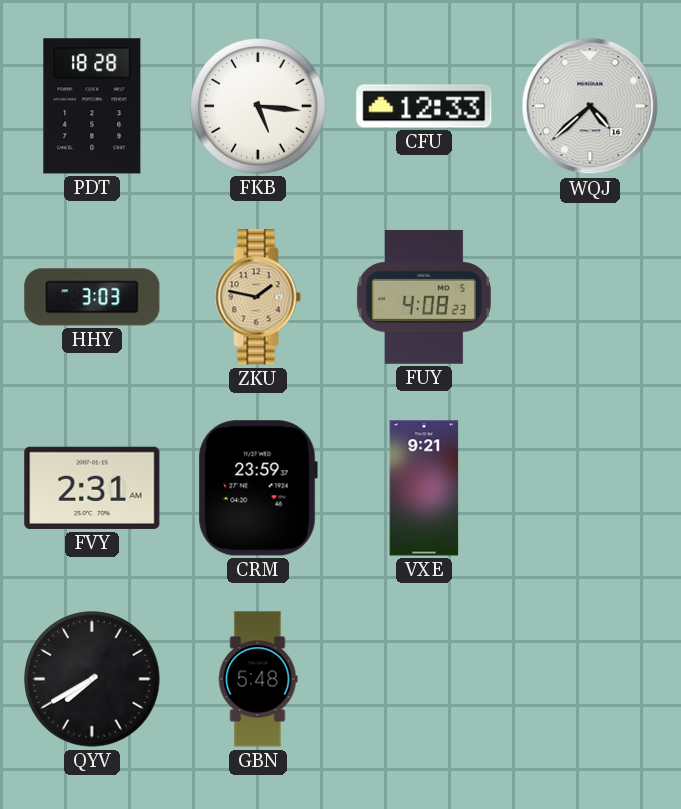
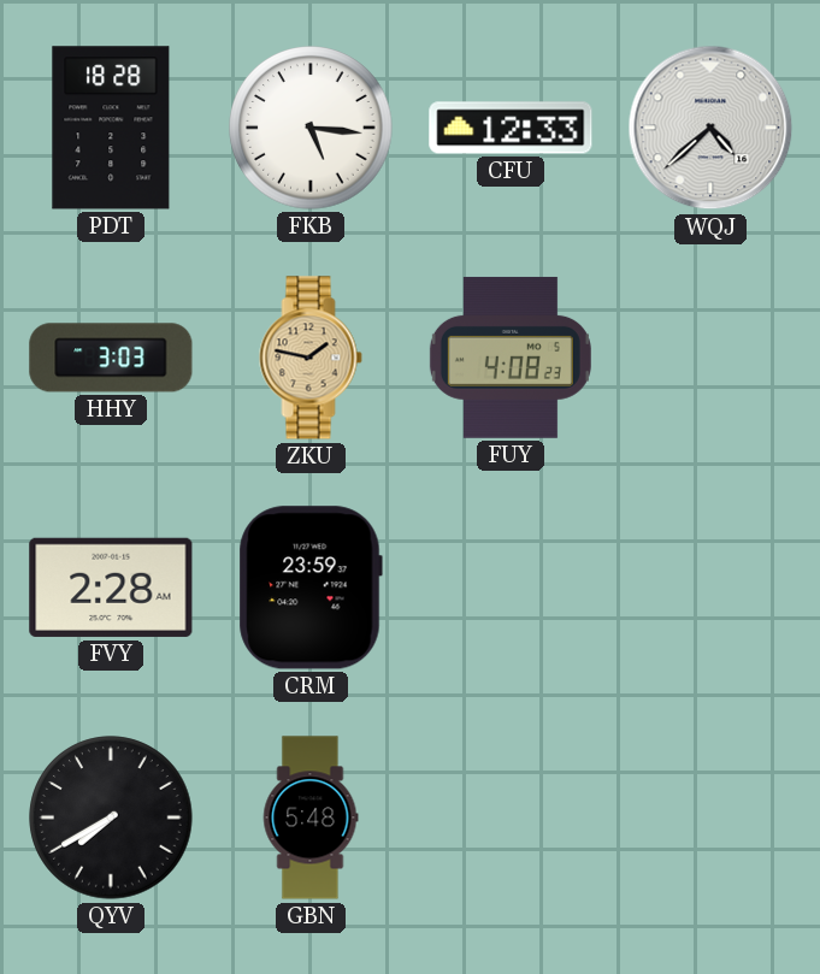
FVY: 2:31 -> 2:28
VXE: 9:21 -> none
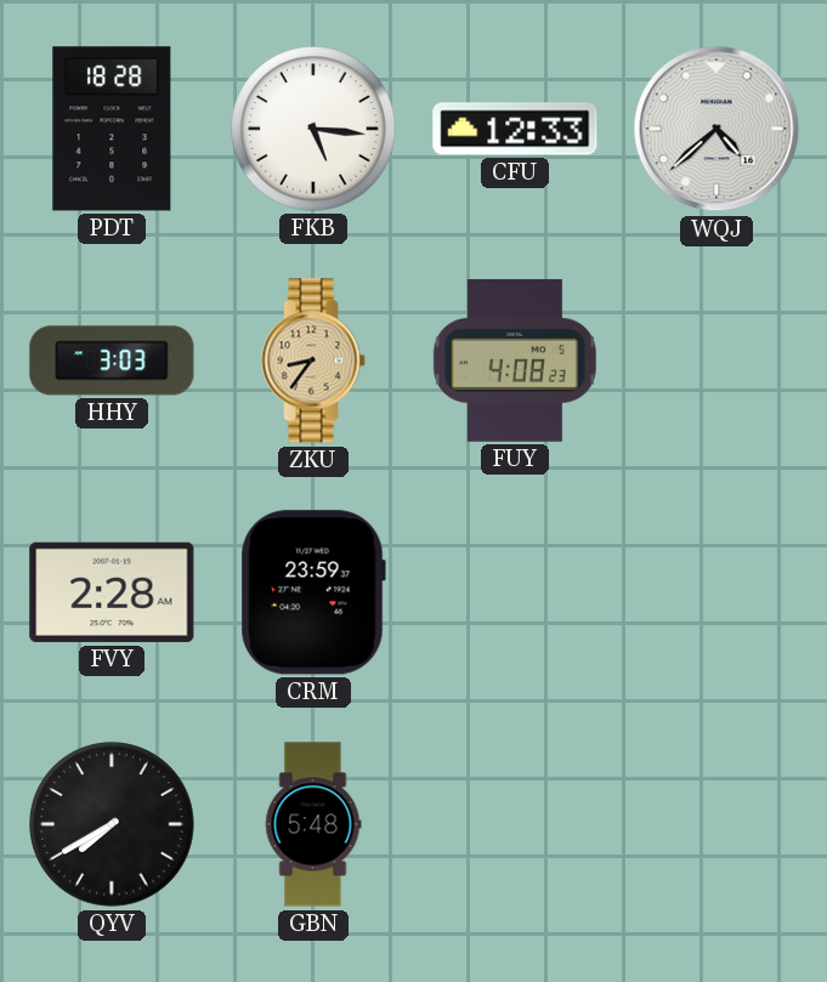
ZKU: 1:47 -> 8:36
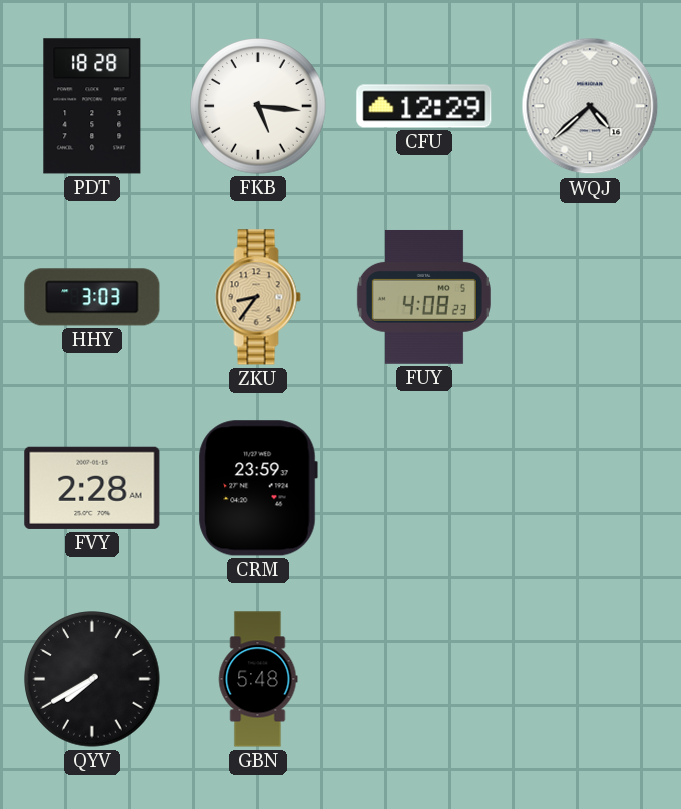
CFU: 12:33 -> 12:29
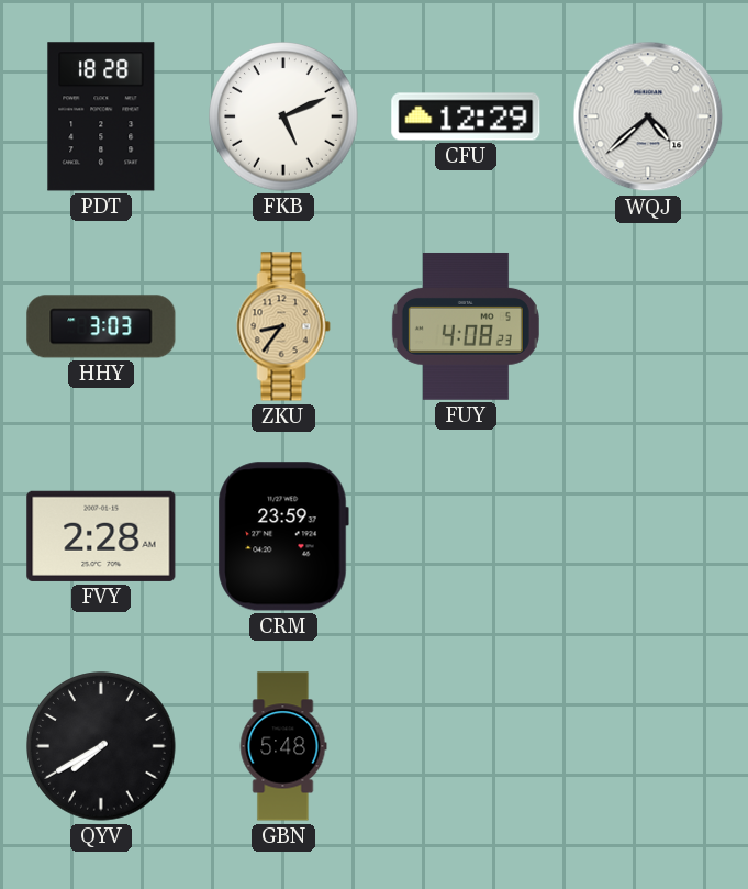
FKB: 5:16 -> 5:11
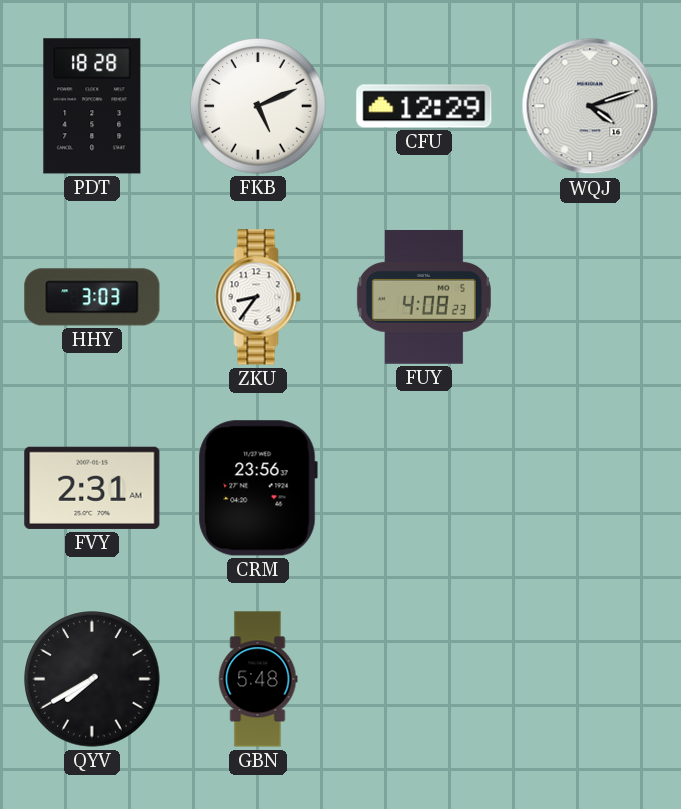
WQJ: 4:38 -> 4:12
ZKU dial: champagne -> white
FVY: 2:28 -> 2:31
CRM: 23:59 -> 23:56
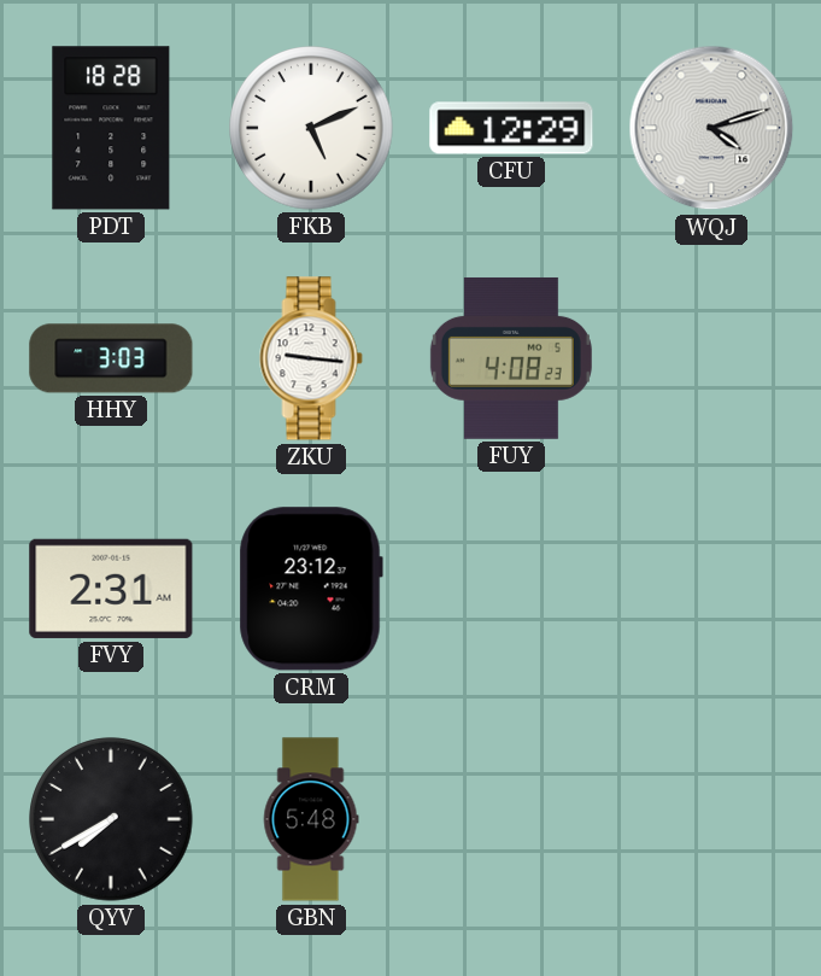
ZKU: 8:36 -> 9:16
CRM: 23:56 -> 23:12
